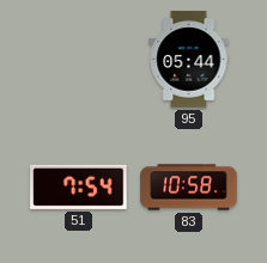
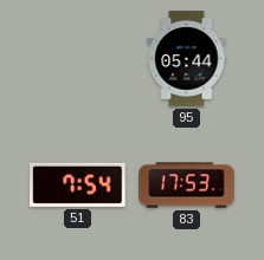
83: 10:58 -> 17:53
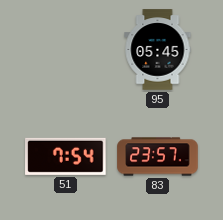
95: 05:44 -> 05:45
83: 17:53 -> 23:57
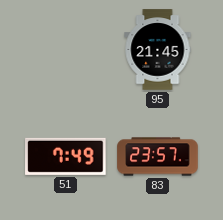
95: 05:45 -> 21:45
51: 7:54 -> 7:49
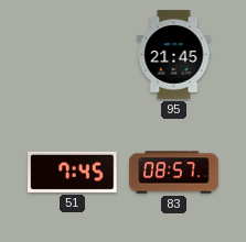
51: 7:49 -> 7:45
83: 23:57 -> 08:57
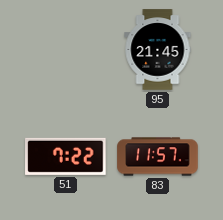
51: 7:45 -> 7:22
83: 08:57 -> 11:57
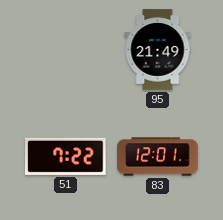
95: 21:45 -> 21:49
83: 11:57 -> 12:01
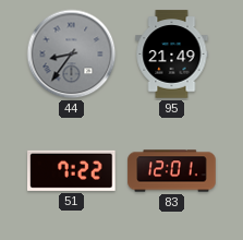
44: none -> 8:36
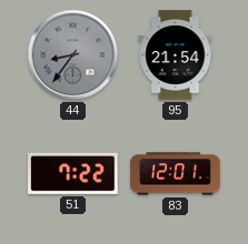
95: 21:49 -> 21:54
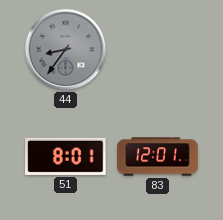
95: 21:54 -> none
51: 7:22 -> 8:01
